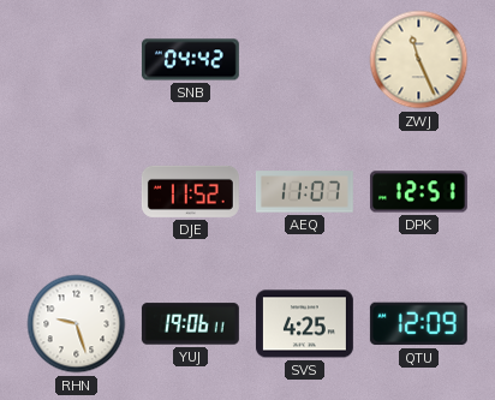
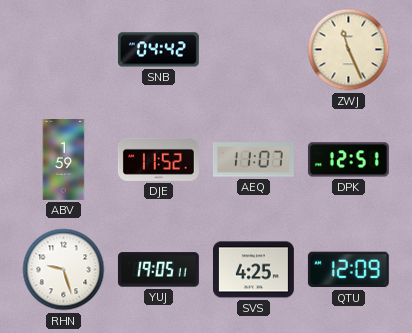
ABV: none -> 1:59
YUJ: 19:06 -> 19:05
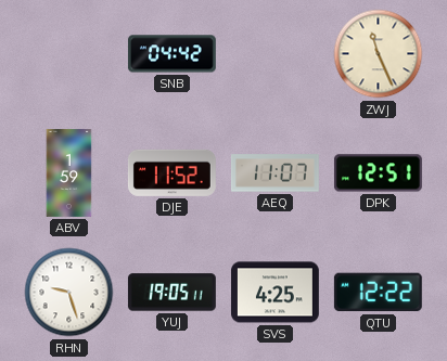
QTU: 12:09 -> 12:22
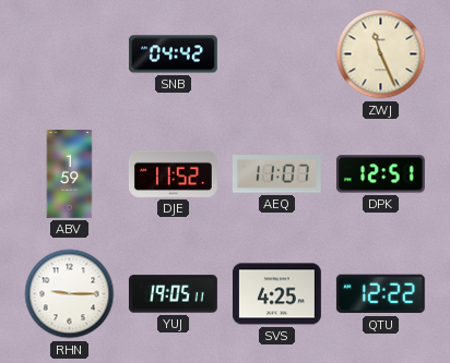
RHN: 9:27 -> 9:15
